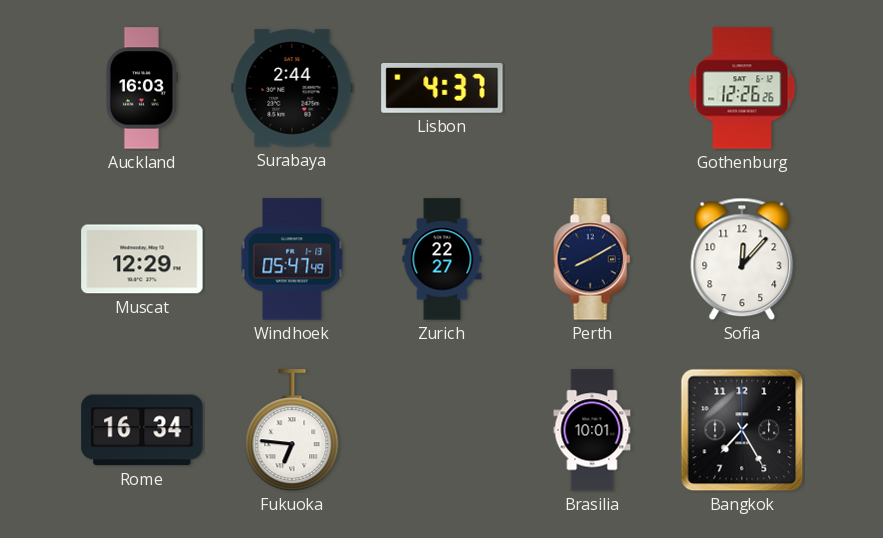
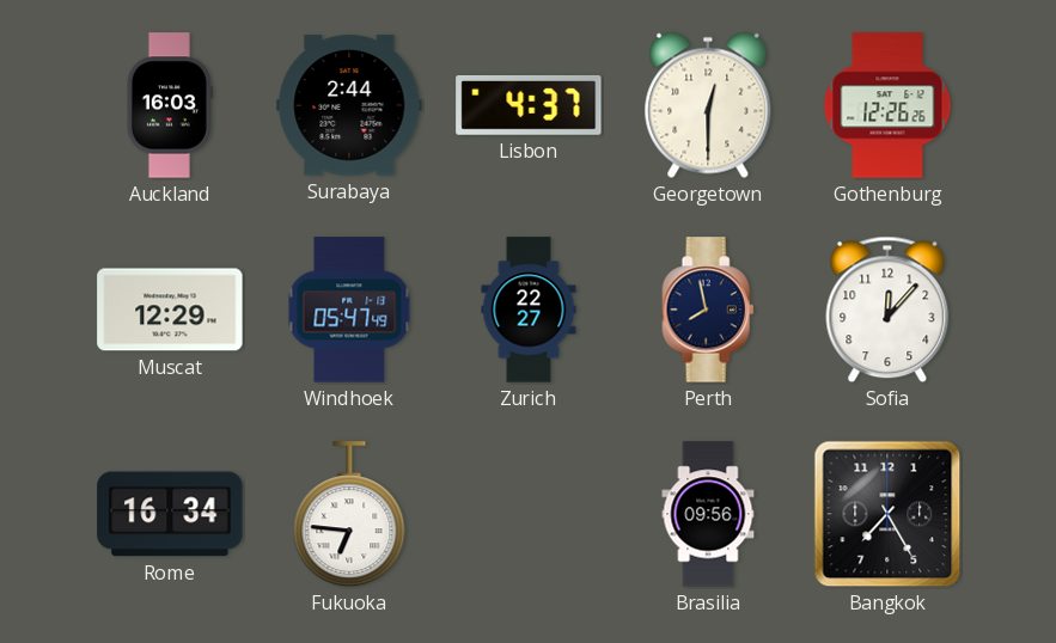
Georgetown: none -> 12:30
Perth: 8:10 -> 7:58
Brasilia: 10:01 -> 09:56
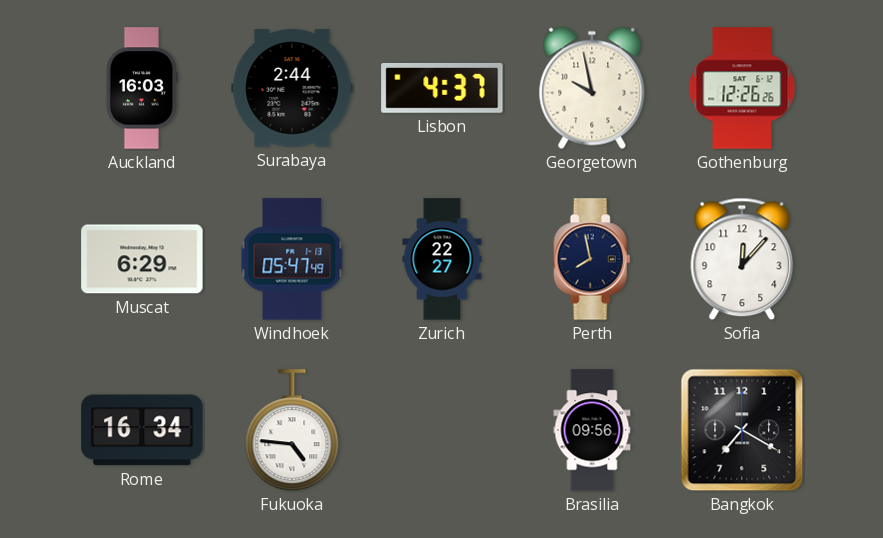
Georgetown: 12:30 -> 9:58
Muscat: 12:29 -> 6:29
Fukuoka: 6:46 -> 4:46
Bangkok: 7:25 -> 7:20
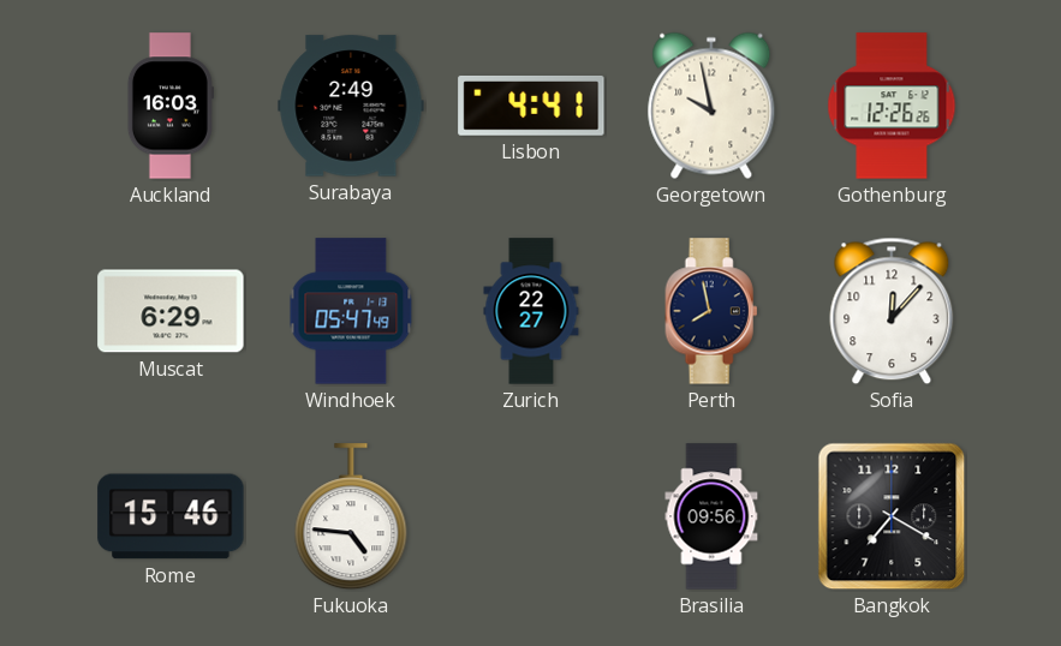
Surabaya: 2:44 -> 2:49
Lisbon: 4:37 -> 4:41
Rome: 16:34 -> 15:46
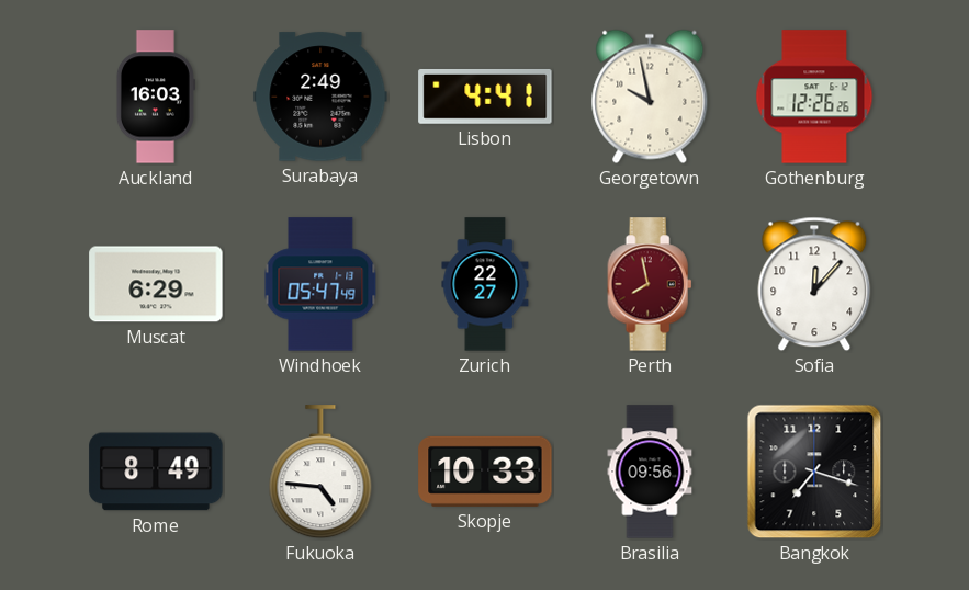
Perth dial: navy -> burgundy
Rome: 15:46 -> 8:49
Skopje: none -> 10:33
Bangkok: 7:20 -> 7:18
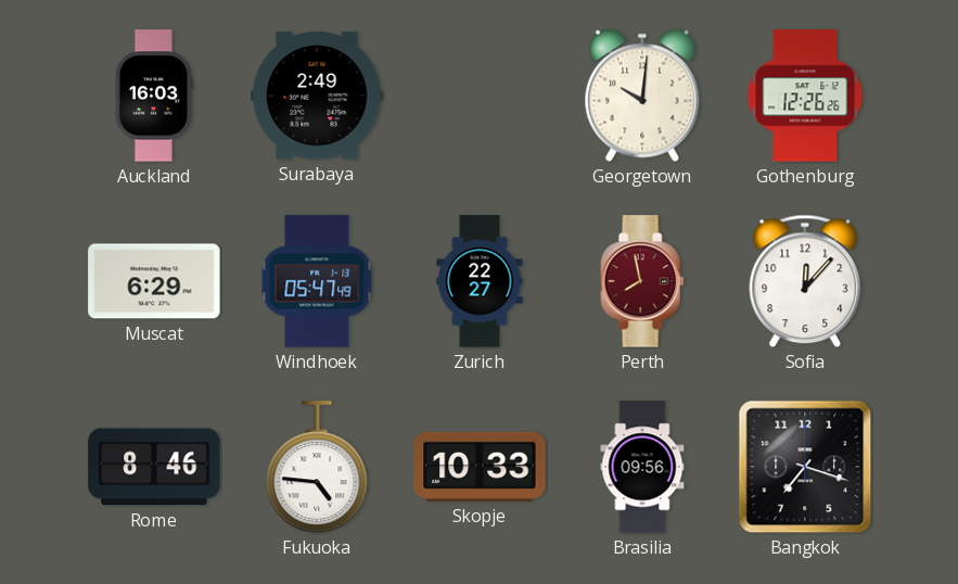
Lisbon: 4:41 -> none
Georgetown: 9:58 -> 10:01
Rome: 8:49 -> 8:46
